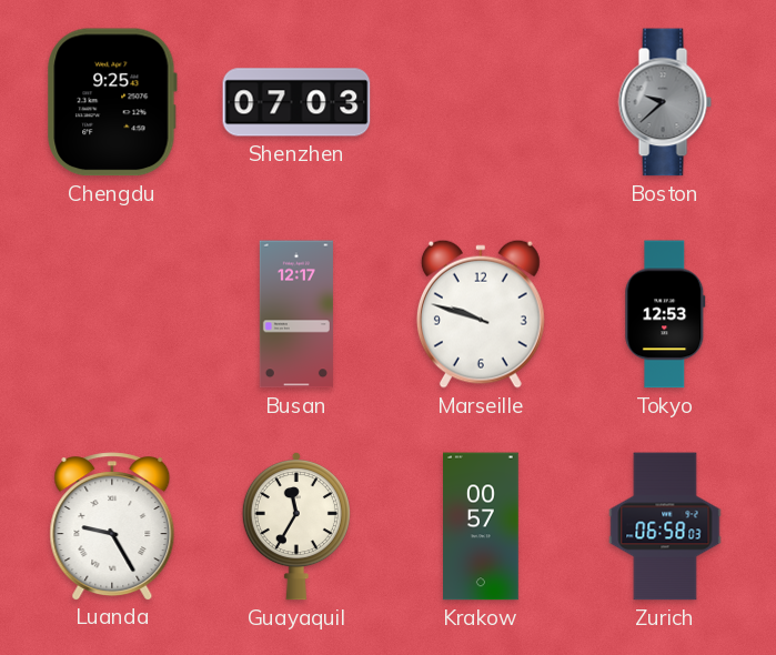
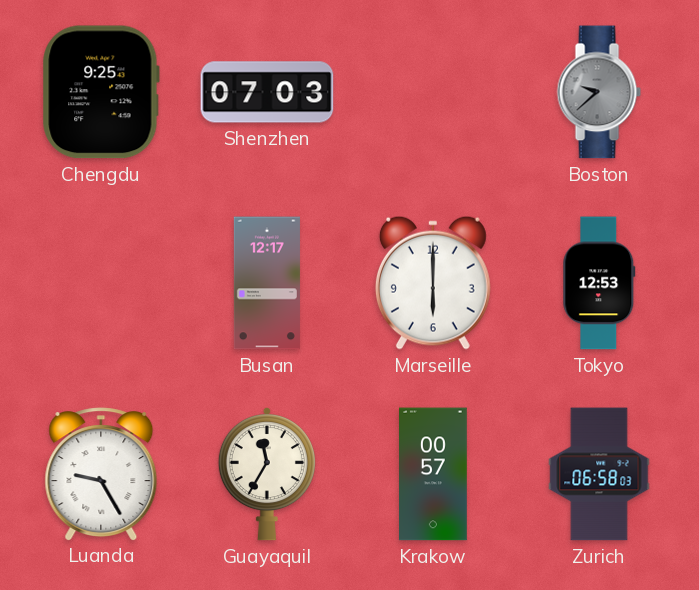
Marseille: 9:48 -> 6:00
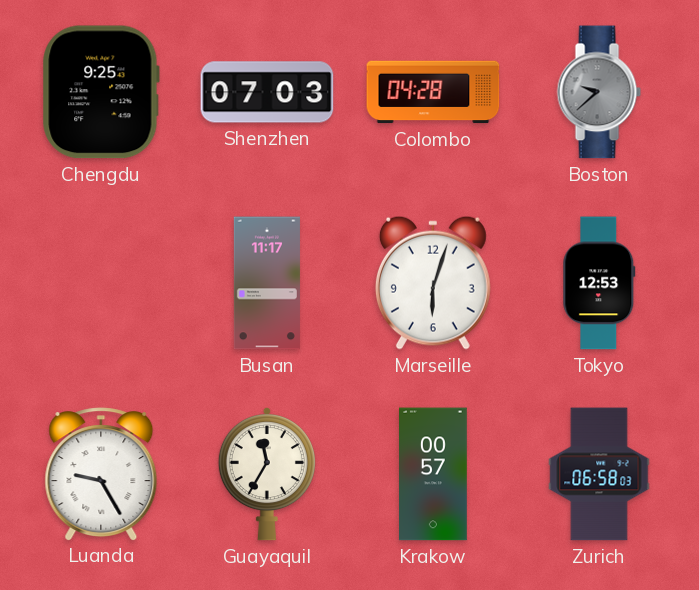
Colombo: none -> 04:28
Busan: 12:17 -> 11:17
Marseille: 6:00 -> 6:03
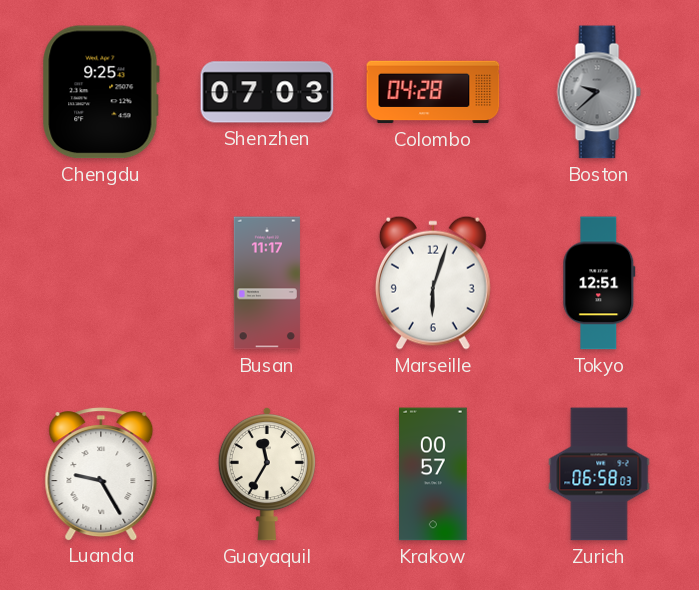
Tokyo: 12:53 -> 12:51
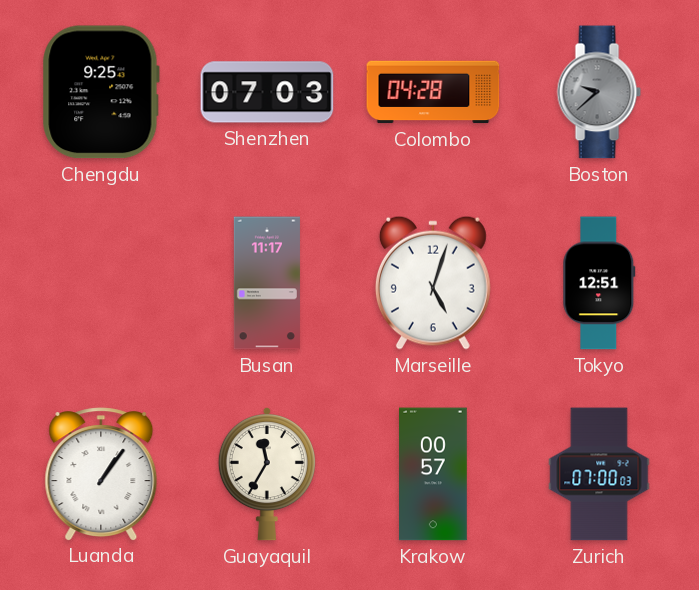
Marseille: 6:03 -> 5:03
Luanda: 9:25 -> 1:06
Zurich: 06:58 -> 07:00
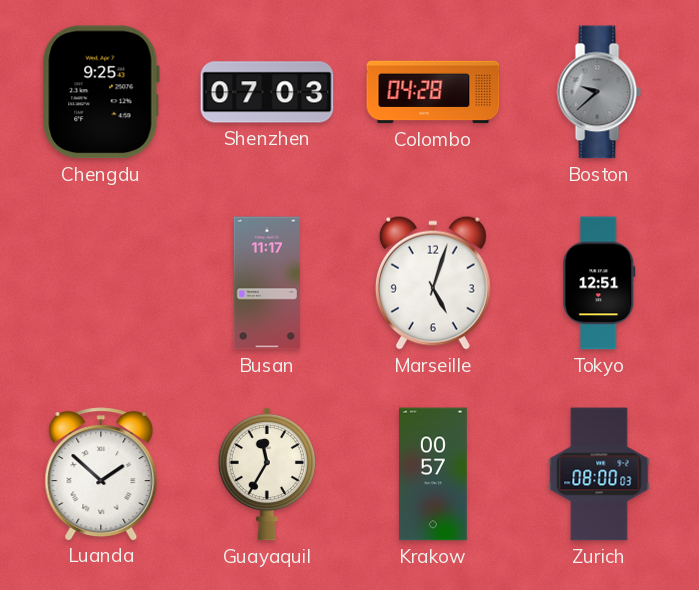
Luanda: 1:06 -> 1:52
Zurich: 07:00 -> 08:00
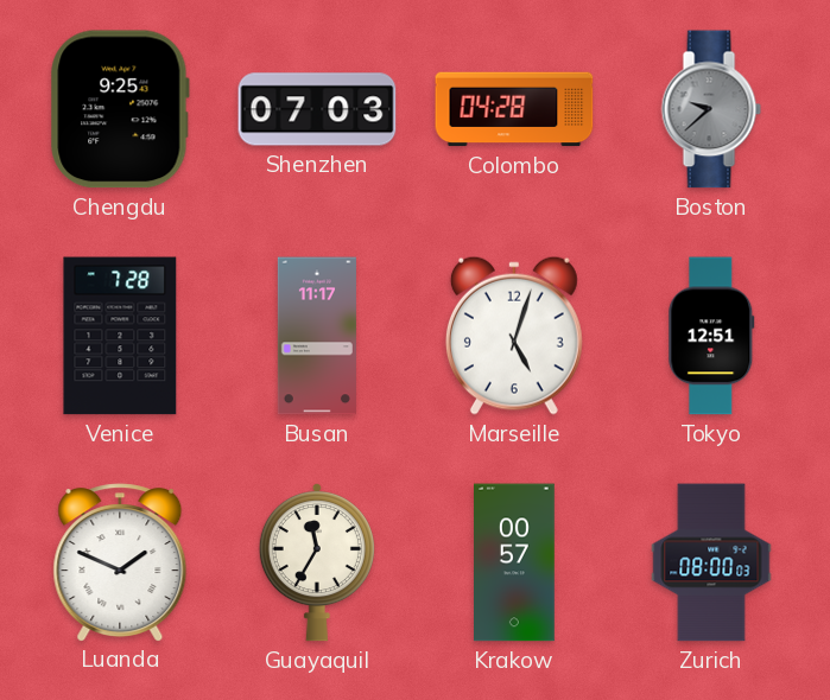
Venice: none -> 7:28
Luanda: 1:52 -> 1:49
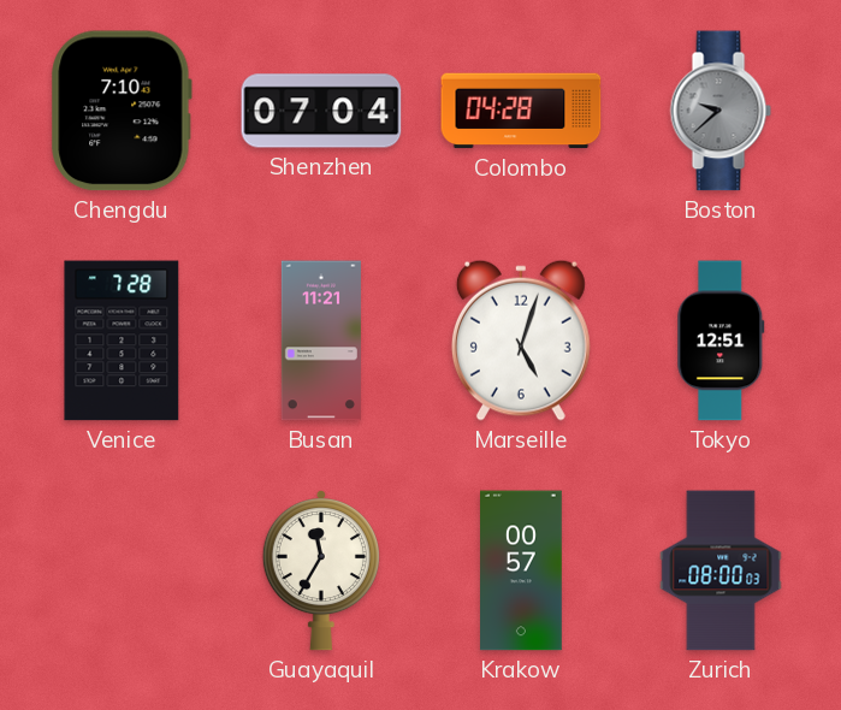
Chengdu: 9:25 -> 7:10
Shenzhen: 07:03 -> 07:04
Busan: 11:17 -> 11:21
Luanda: 1:49 -> none
